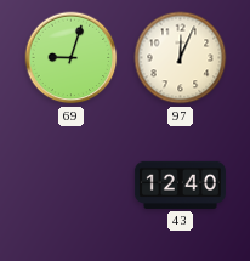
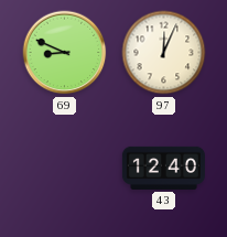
69: 9:03 -> 8:49
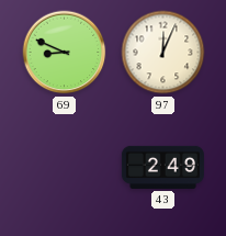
43: 12:40 -> 2:49
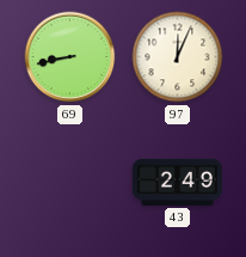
69: 8:49 -> 8:43
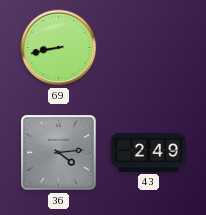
97: 12:04 -> none
36: none -> 4:14
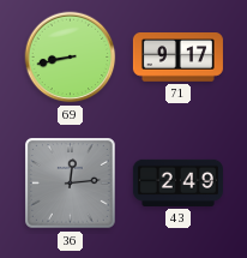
71: none -> 9:17
36: 4:14 -> 12:14
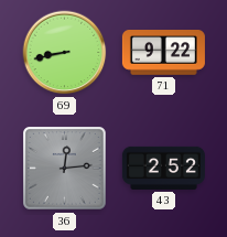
71: 9:17 -> 9:22
43: 2:49 -> 2:52
